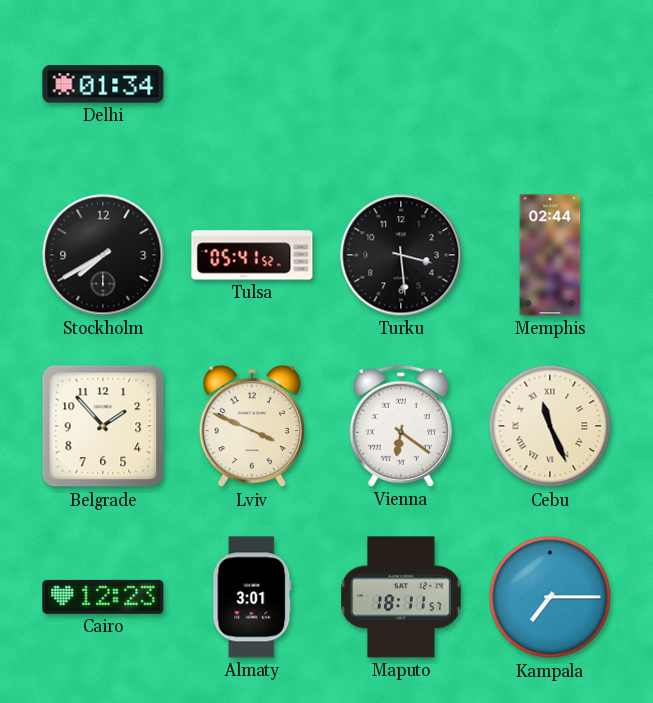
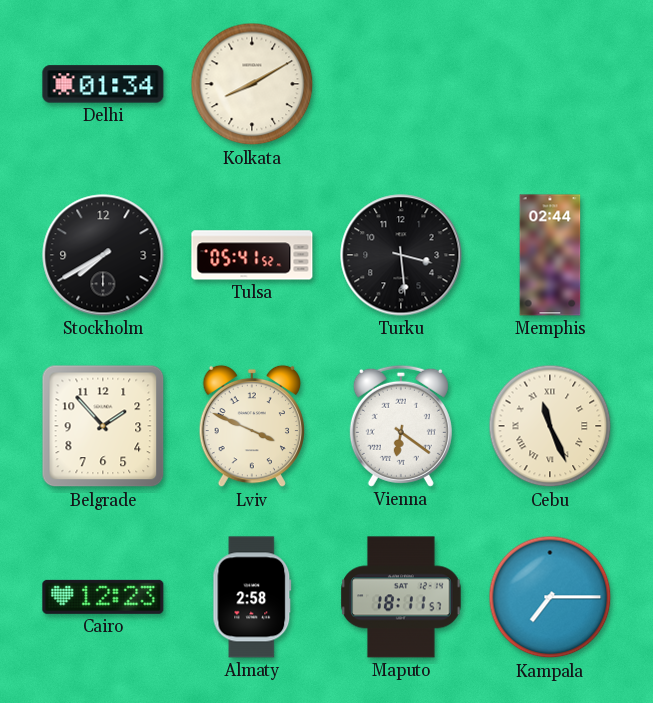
Kolkata: none -> 8:10
Almaty: 3:01 -> 2:58
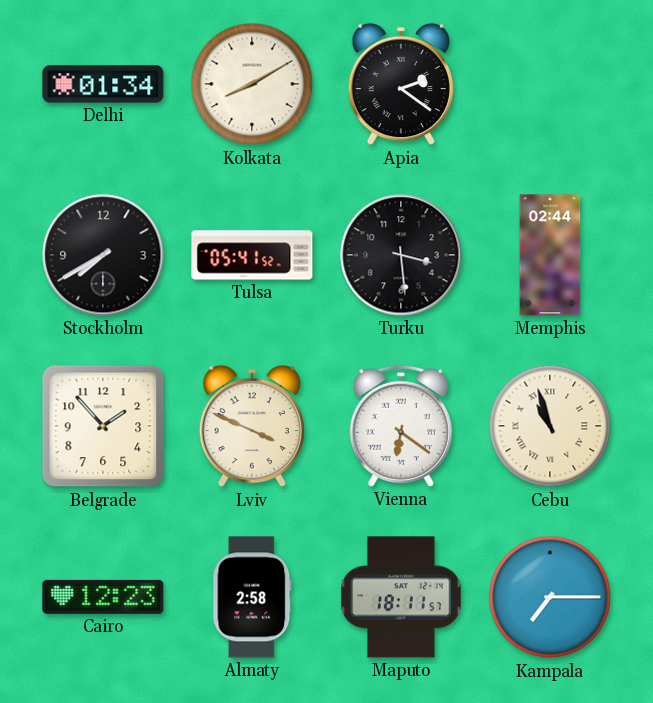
Apia: none -> 2:21
Cebu: 11:26 -> 10:57
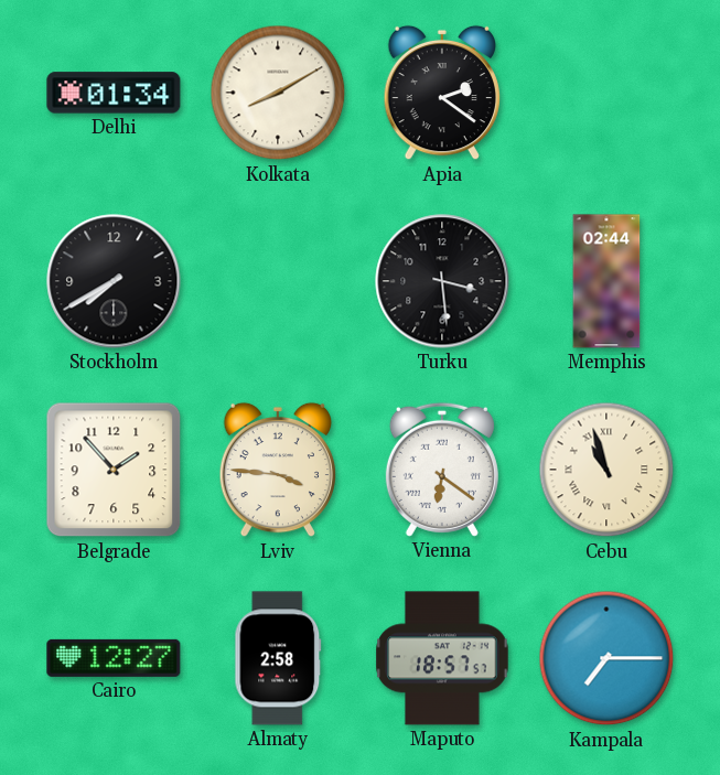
Tulsa: 05:41 -> none
Lviv: 3:49 -> 3:46
Cairo: 12:23 -> 12:27
Maputo: 18:11 -> 18:57
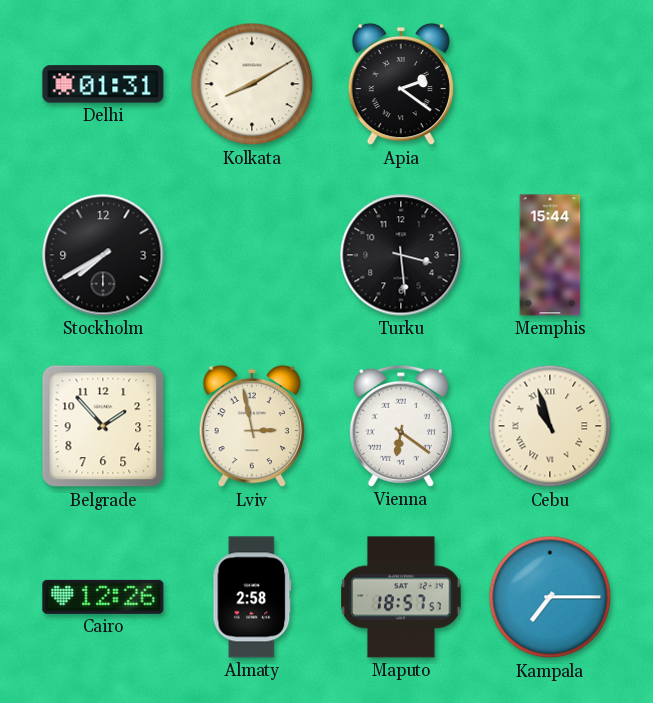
Delhi: 01:34 -> 01:31
Memphis: 02:44 -> 15:44
Lviv: 3:46 -> 2:58
Cairo: 12:27 -> 12:26
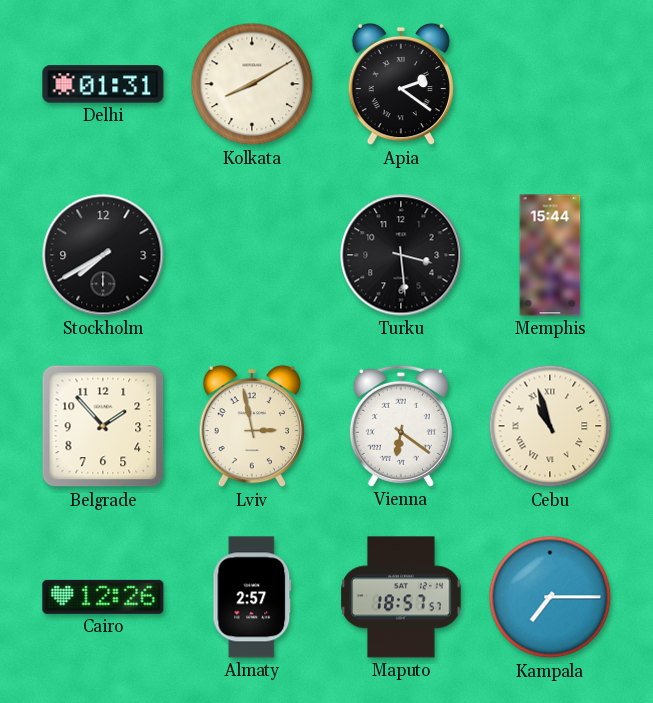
Almaty: 2:58 -> 2:57
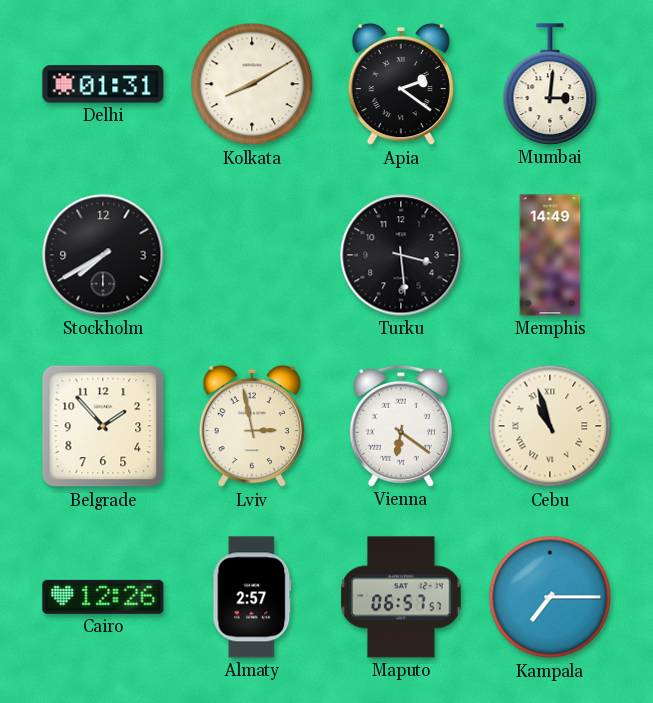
Mumbai: none -> 3:01
Memphis: 15:44 -> 14:49
Maputo: 18:57 -> 06:57
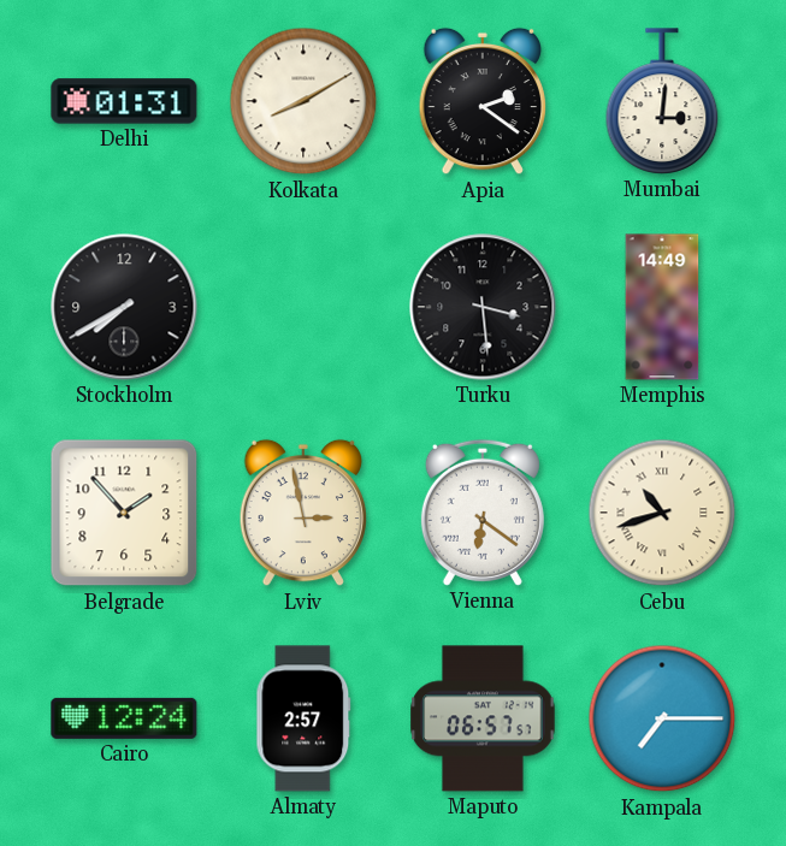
Cebu: 10:57 -> 10:42
Cairo: 12:26 -> 12:24
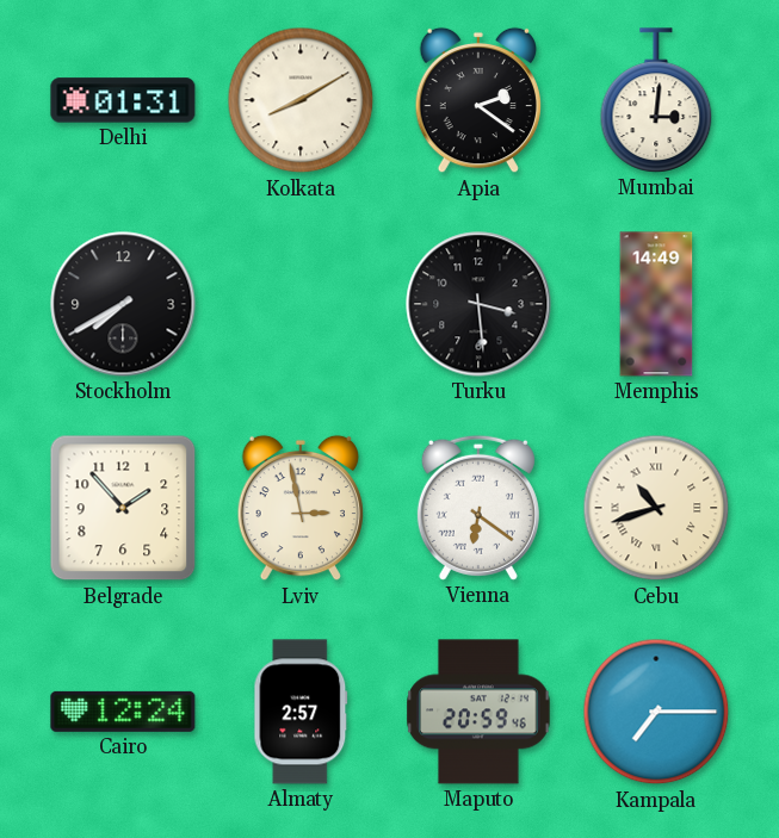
Maputo: 06:57 -> 20:59
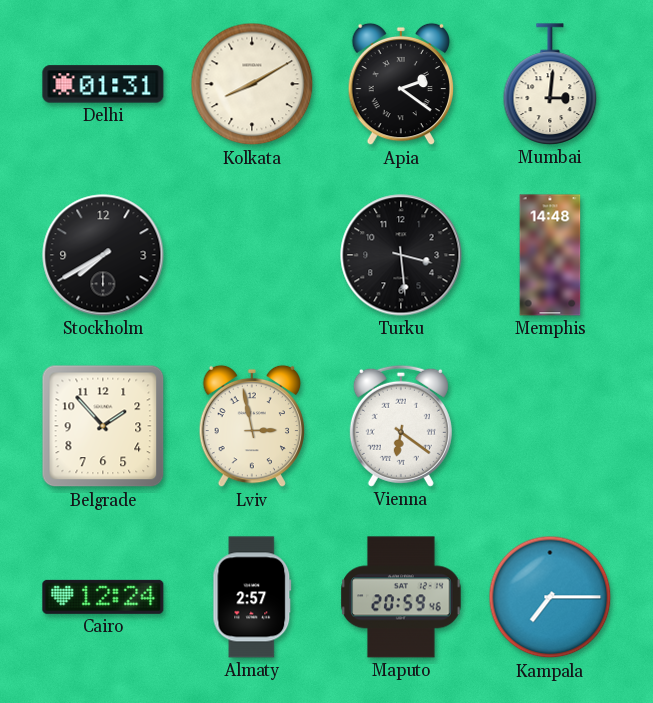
Memphis: 14:49 -> 14:48
Cebu: 10:42 -> none
